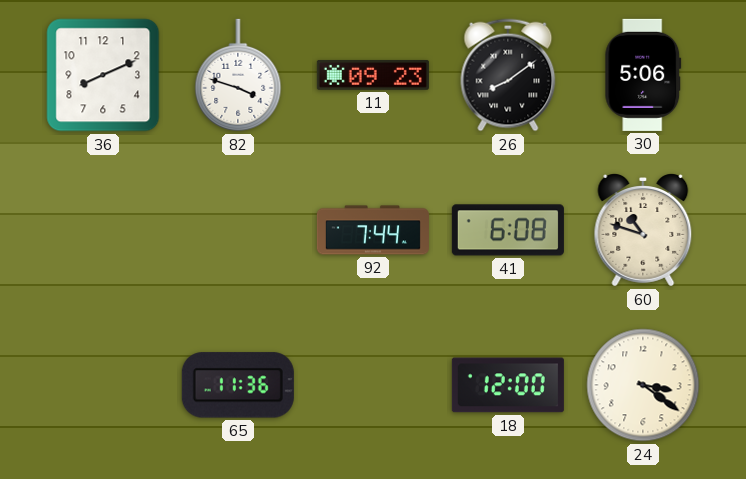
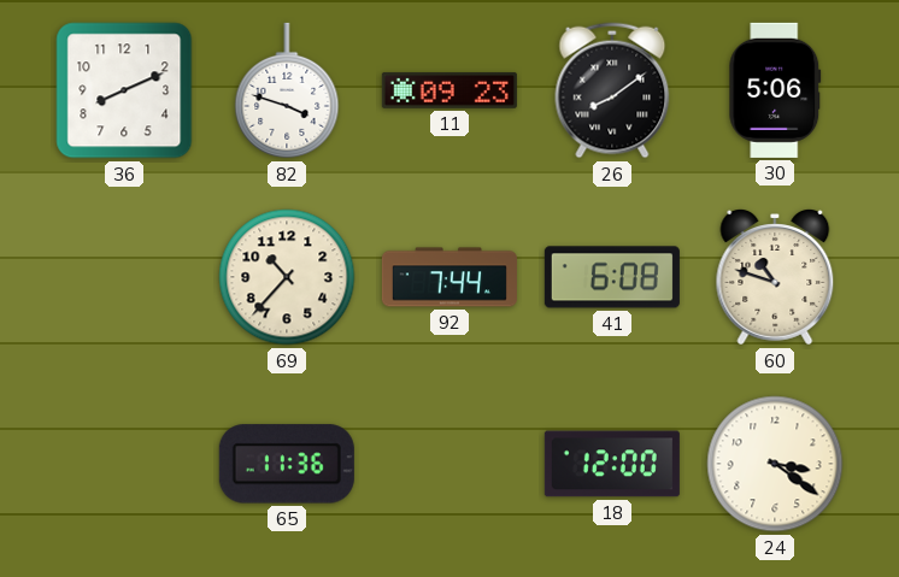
69: none -> 10:37
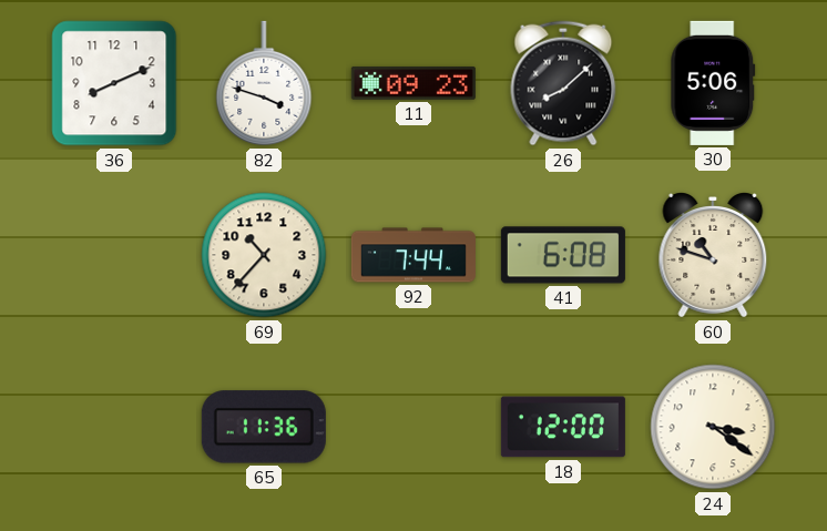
26: 8:09 -> 8:08
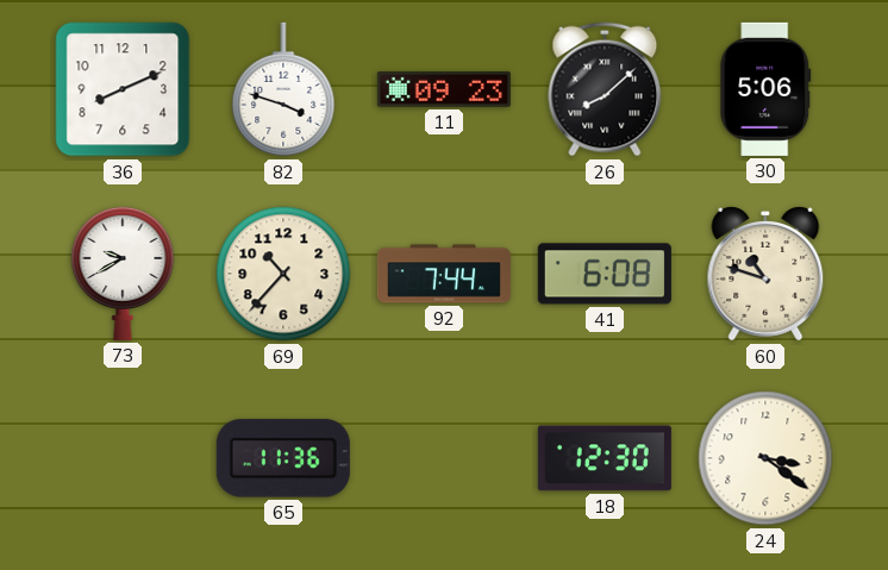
73: none -> 9:40
18: 12:00 -> 12:30
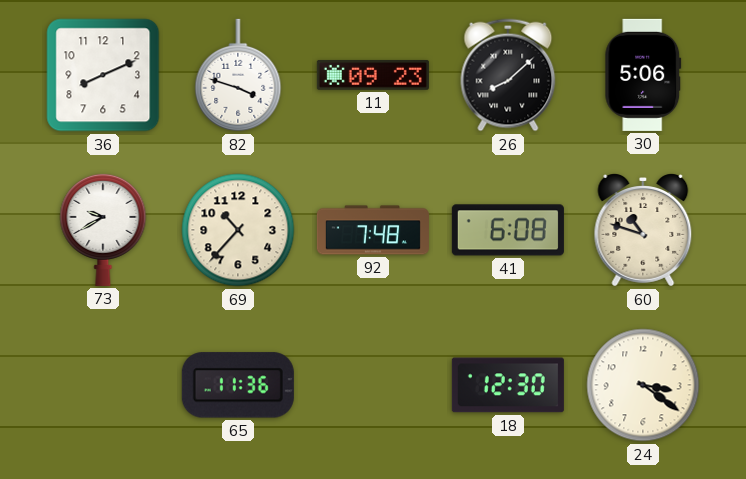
92: 7:44 -> 7:48
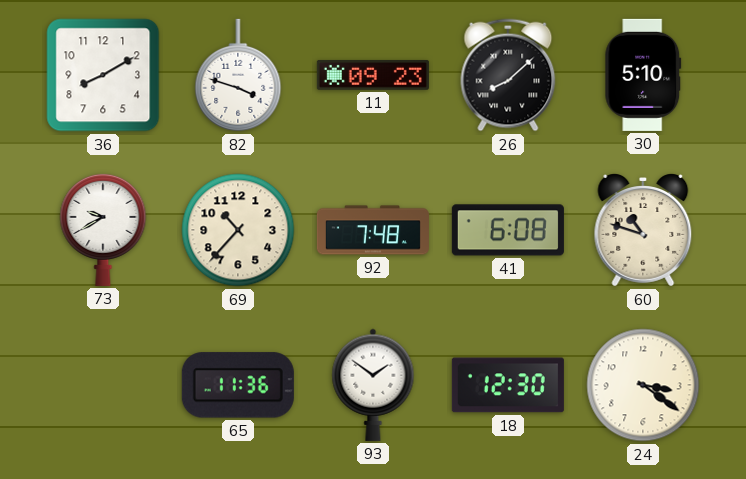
36: 8:11 -> 8:10
30: 5:06 -> 5:10
93: none -> 1:51
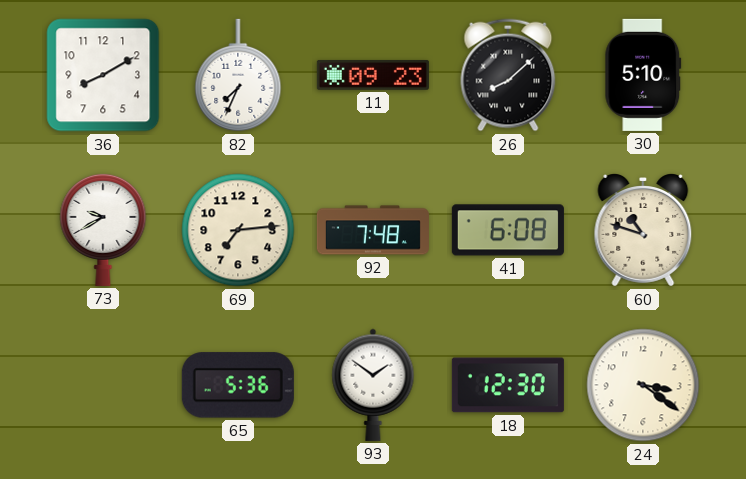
82: 3:48 -> 7:34
69: 10:37 -> 7:14
65: 11:36 -> 5:36
